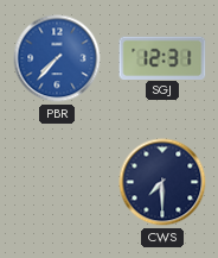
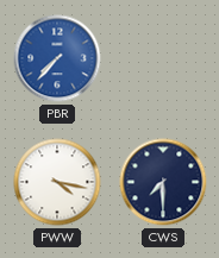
SGJ: 12:31 -> none
PWW: none -> 4:17
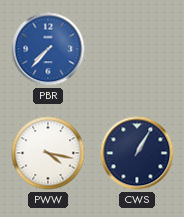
CWS: 7:30 -> 1:05
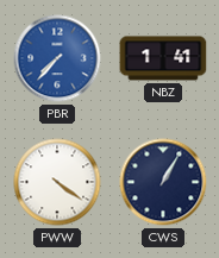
NBZ: none -> 1:41
PWW: 4:17 -> 4:21
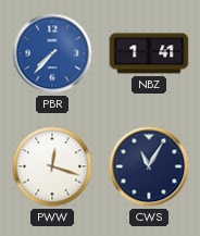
PWW: 4:21 -> 12:18
CWS: 1:05 -> 11:05
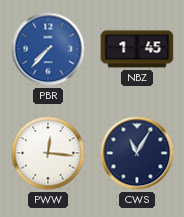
NBZ: 1:41 -> 1:45
PWW: 12:18 -> 12:16
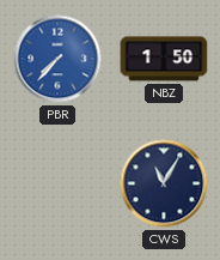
NBZ: 1:45 -> 1:50
PWW: 12:16 -> none
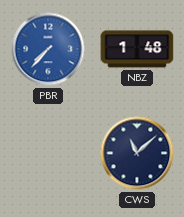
NBZ: 1:50 -> 1:48
CWS: 11:05 -> 11:08
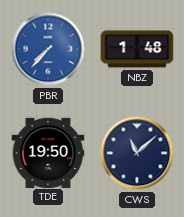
TDE: none -> 19:50
